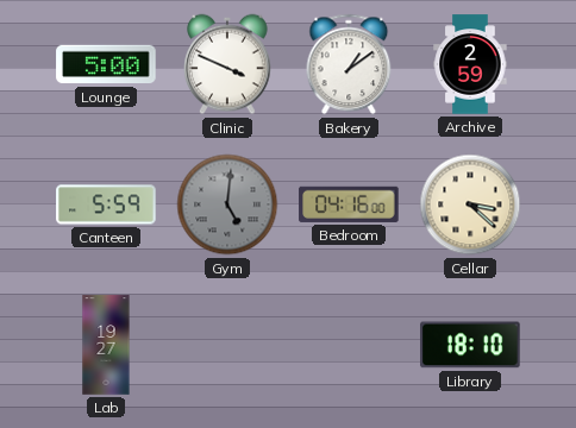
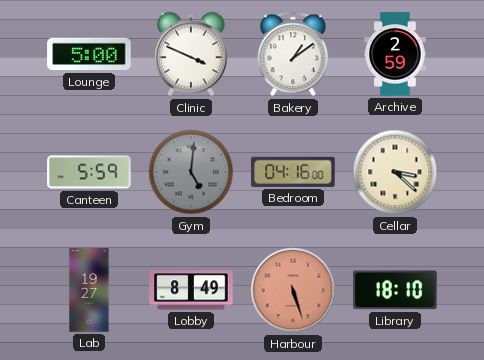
Lobby: none -> 8:49
Harbour: none -> 5:27
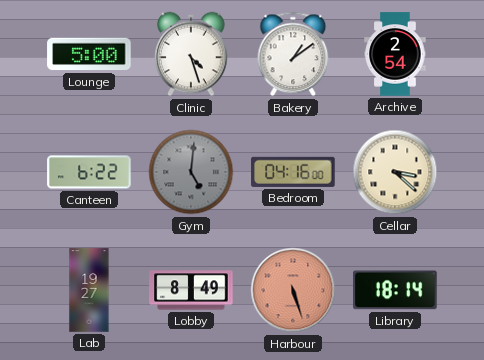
Clinic: 3:49 -> 4:27
Archive: 2:59 -> 2:54
Canteen: 5:59 -> 6:22
Library: 18:10 -> 18:14
